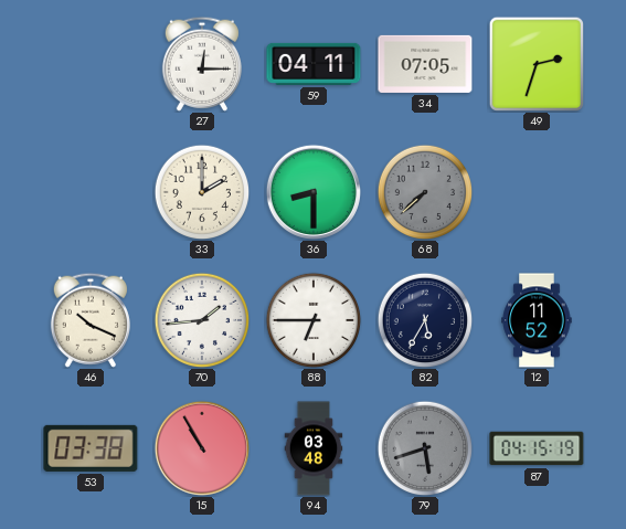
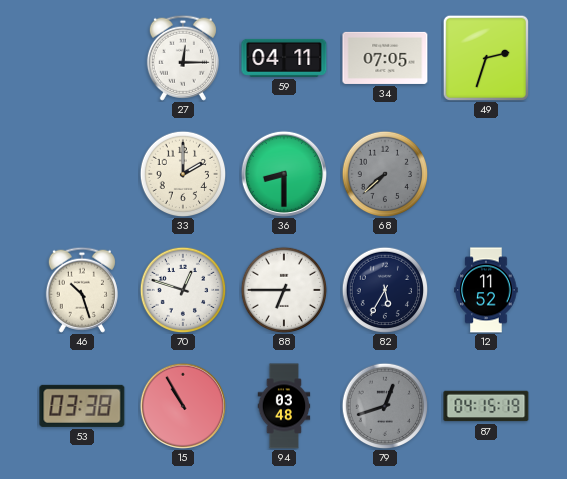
46: 10:19 -> 10:27
70: 1:44 -> 12:48
79: 5:42 -> 12:42
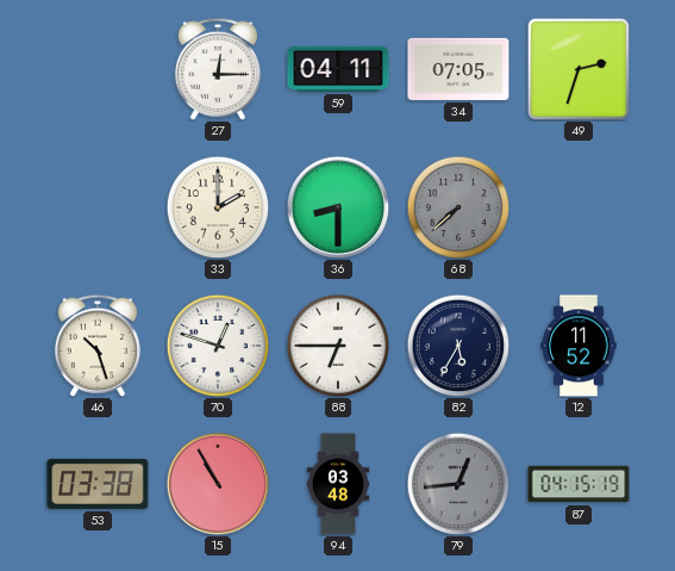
79: 12:42 -> 12:44
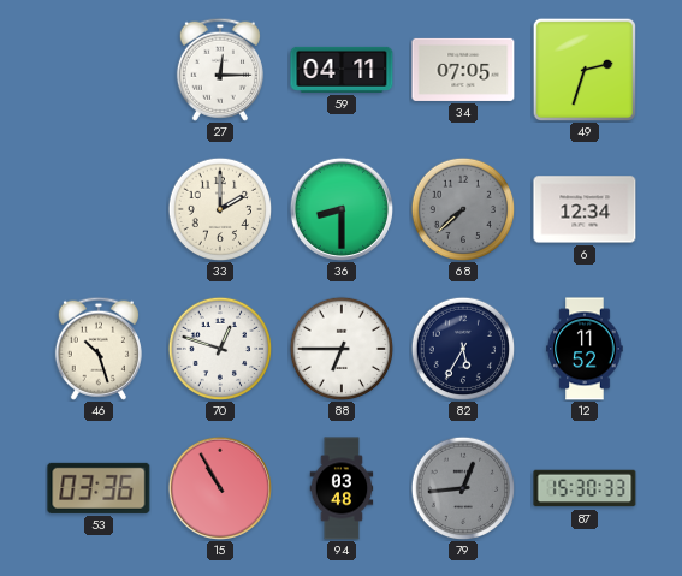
6: none -> 12:34
53: 03:38 -> 03:36
87: 04:15 -> 15:30
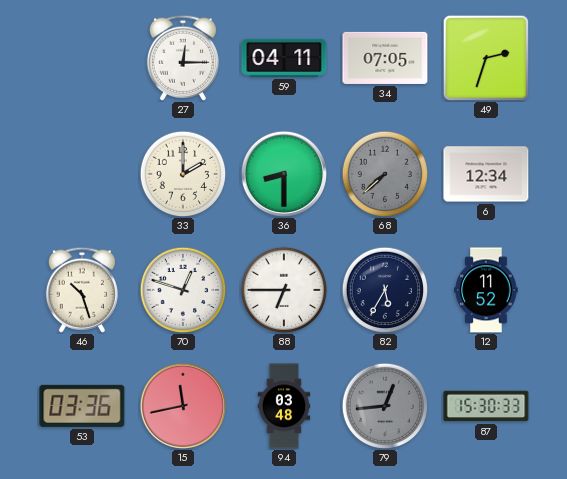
15: 10:55 -> 11:43
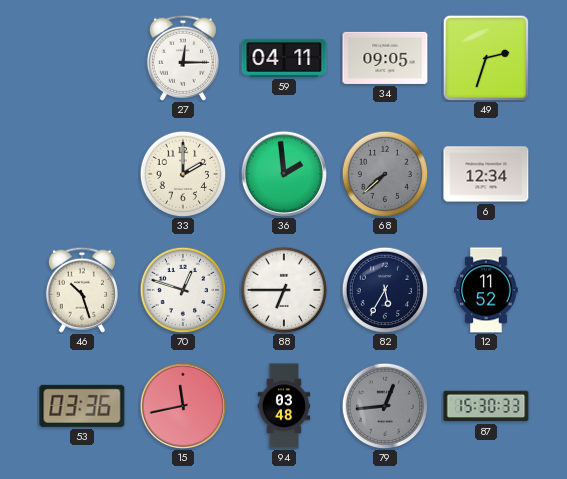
34: 07:05 -> 09:05
36: 8:30 -> 1:59
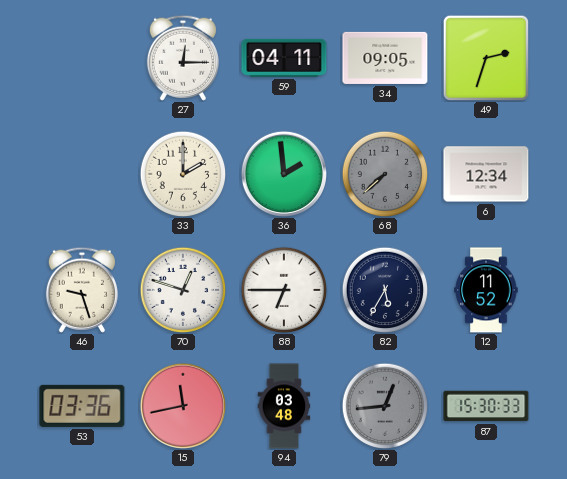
46: 10:27 -> 9:27
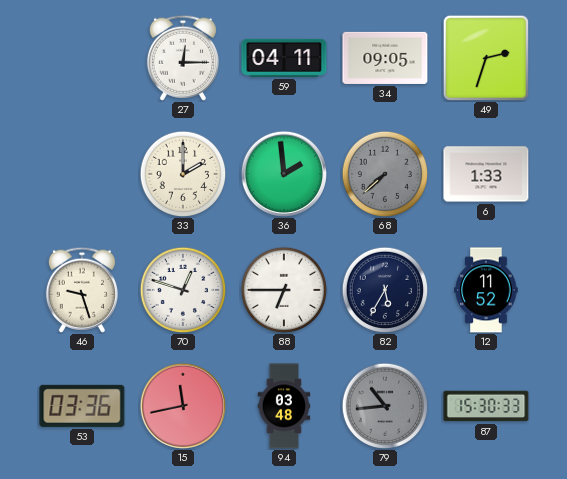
6: 12:34 -> 1:33
79: 12:44 -> 10:44
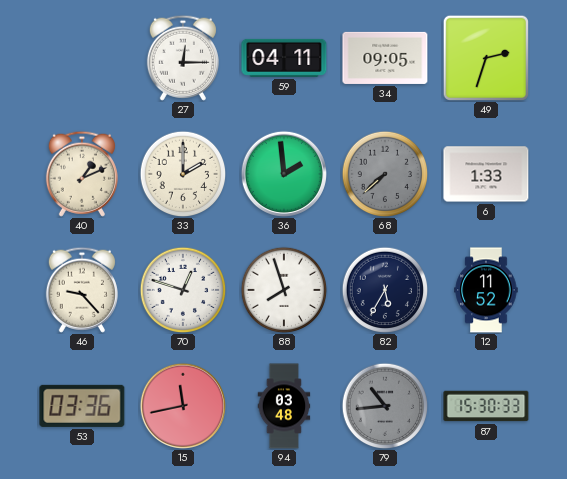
40: none -> 1:11
46: 9:27 -> 9:23
88: 6:45 -> 7:57
